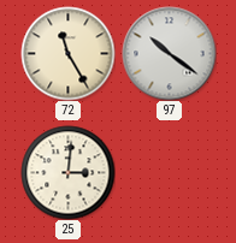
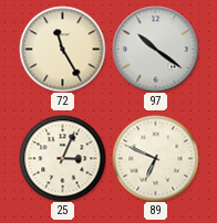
25: 3:01 -> 3:04
89: none -> 6:49
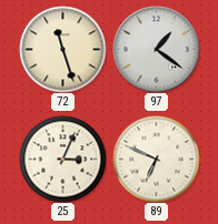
72: 11:25 -> 11:27
97: 10:21 -> 1:21
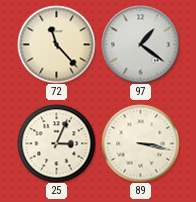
72: 11:27 -> 11:23
89: 6:49 -> 3:17
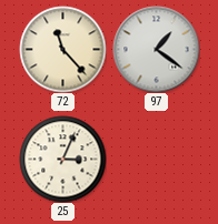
89: 3:17 -> none
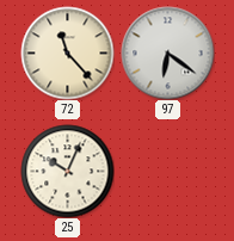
97: 1:21 -> 6:21
25: 3:04 -> 10:04
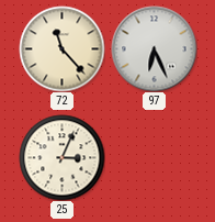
97: 6:21 -> 6:26
25: 10:04 -> 3:04
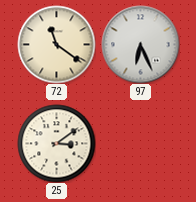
72: 11:23 -> 11:21
25: 3:04 -> 3:09
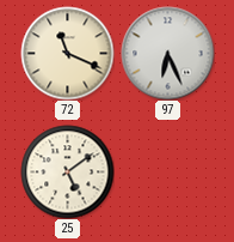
72: 11:21 -> 11:19
25: 3:09 -> 5:09
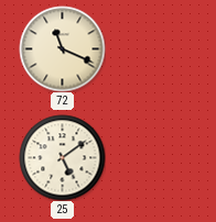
97: 6:26 -> none
